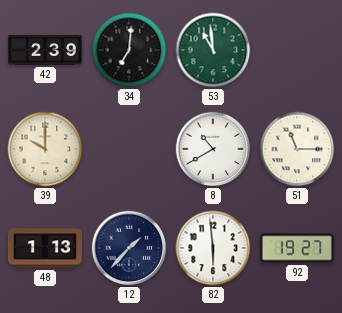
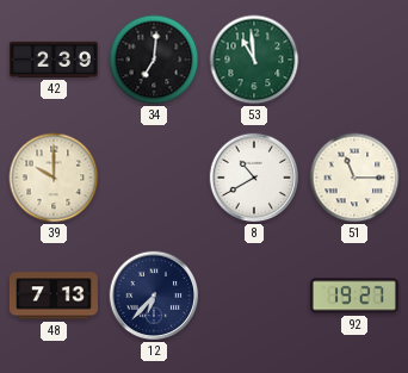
48: 1:13 -> 7:13
12: 1:37 -> 6:37
82: 5:59 -> none
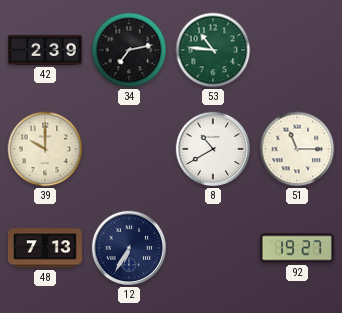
34: 7:01 -> 7:13
53: 10:59 -> 10:46
12: 6:37 -> 6:35
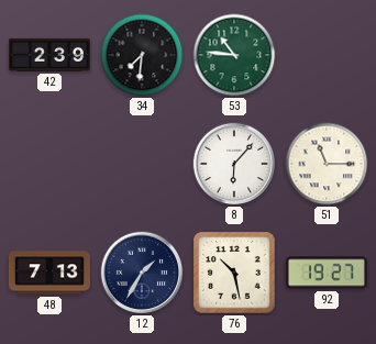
34: 7:13 -> 7:31
39: 10:00 -> none
8: 10:40 -> 6:07
12: 6:35 -> 1:35
76: none -> 10:28
